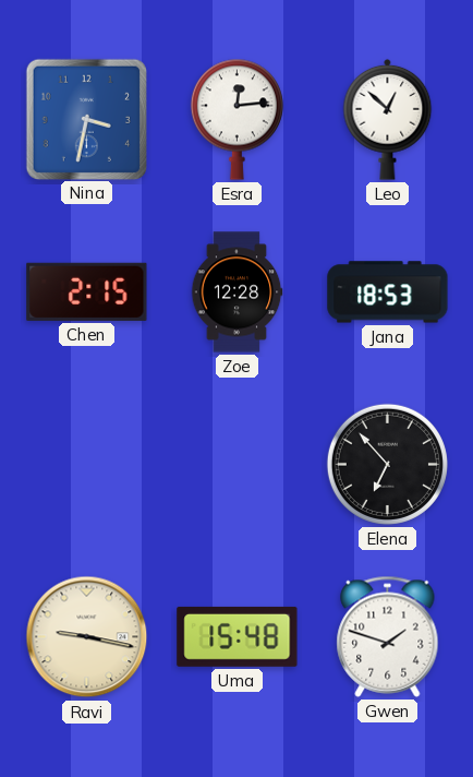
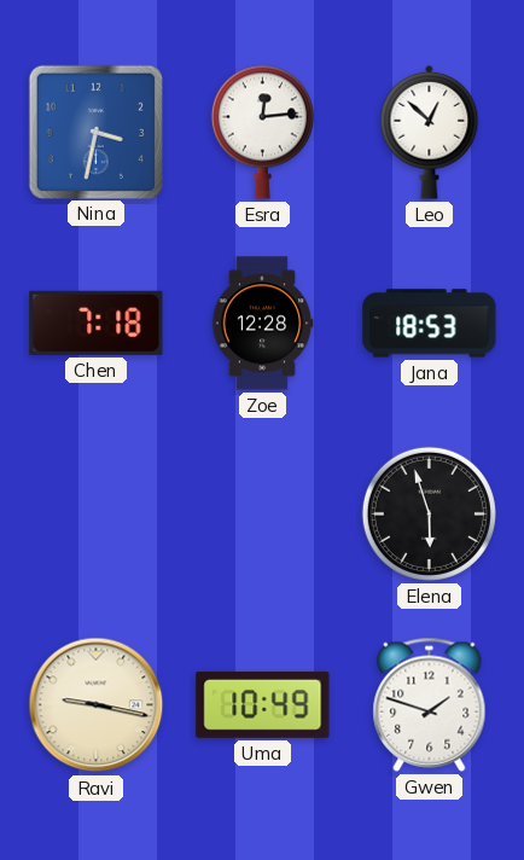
Chen: 2:15 -> 7:18
Elena: 6:53 -> 5:57
Uma: 15:48 -> 10:49
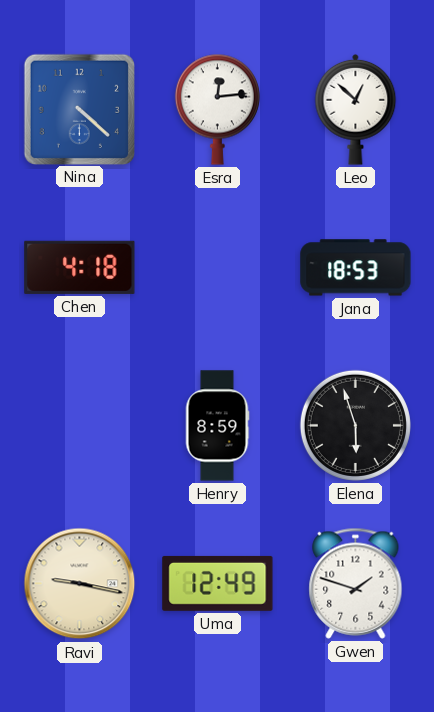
Nina: 3:32 -> 4:22
Chen: 7:18 -> 4:18
Zoe: 12:28 -> none
Henry: none -> 8:59
Uma: 10:49 -> 12:49
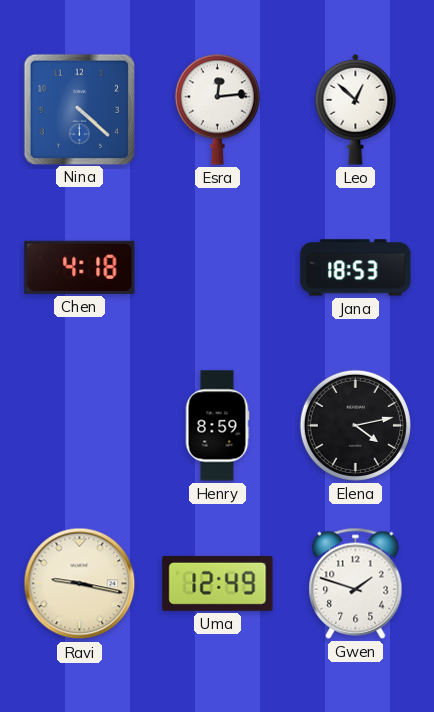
Elena: 5:57 -> 4:13
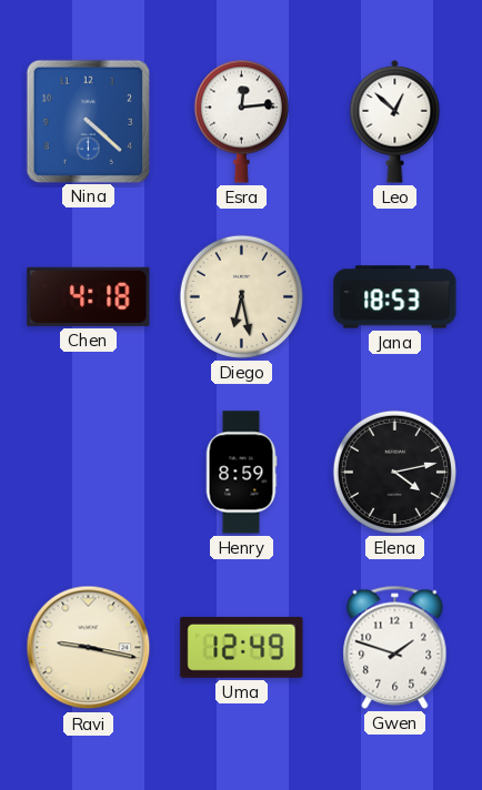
Diego: none -> 6:28
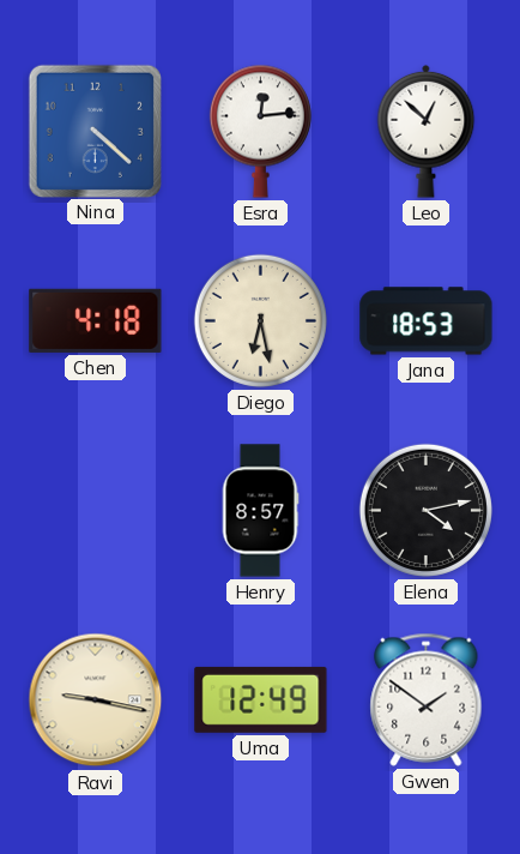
Henry: 8:59 -> 8:57
Gwen: 1:48 -> 1:51
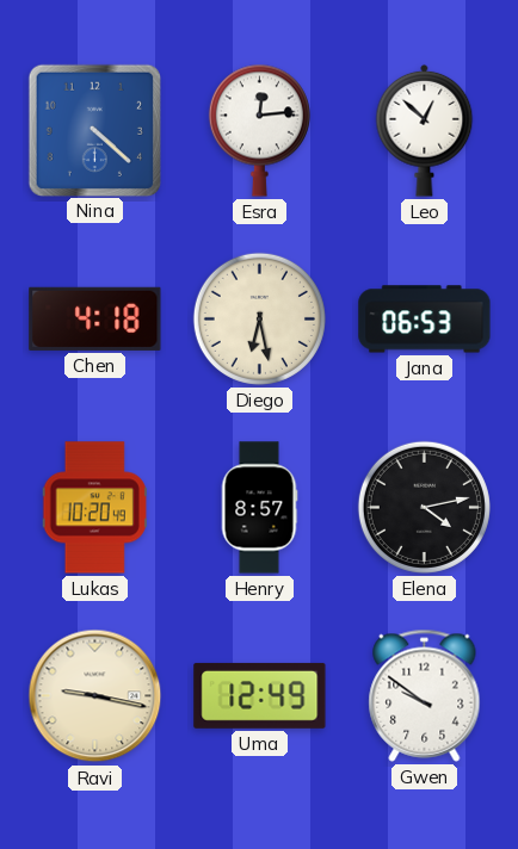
Jana: 18:53 -> 06:53
Lukas: none -> 10:20
Gwen: 1:51 -> 9:51
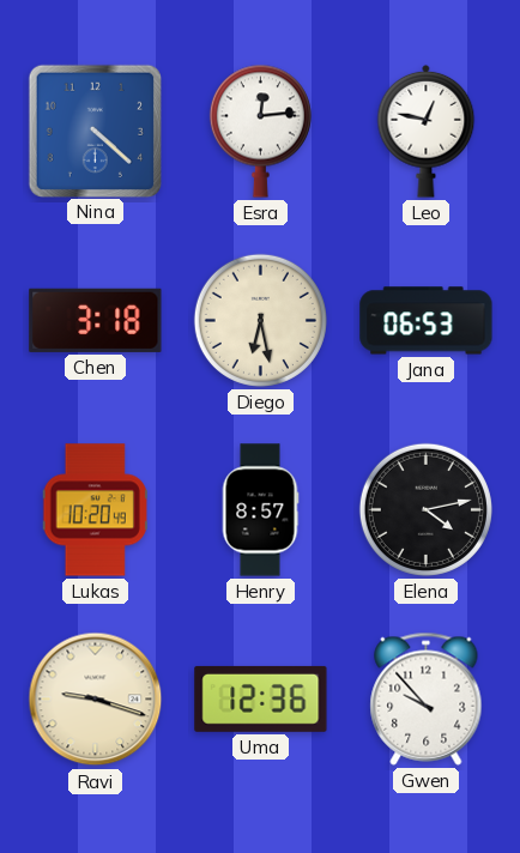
Leo: 12:52 -> 12:47
Chen: 4:18 -> 3:18
Ravi: 9:17 -> 9:18
Uma: 12:49 -> 12:36
Gwen: 9:51 -> 9:53
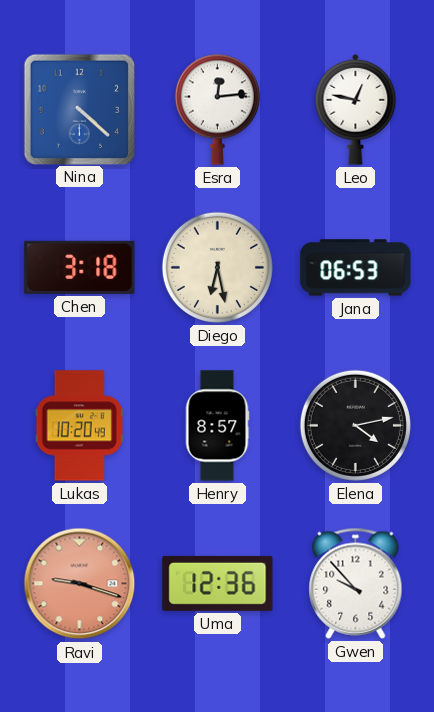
Ravi dial: cream -> salmon
